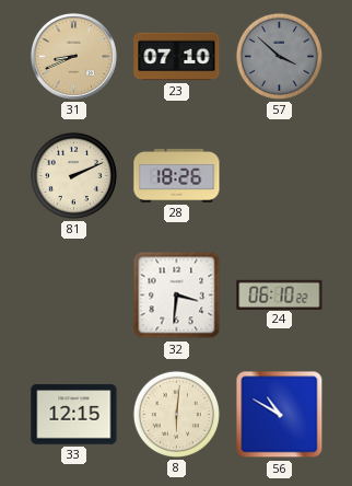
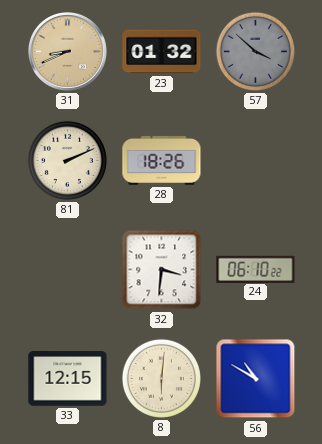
23: 07:10 -> 01:32
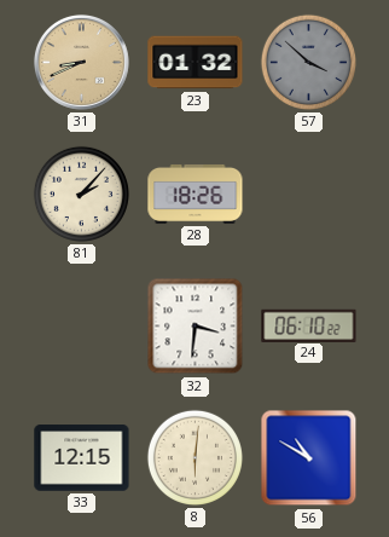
81: 2:11 -> 2:07
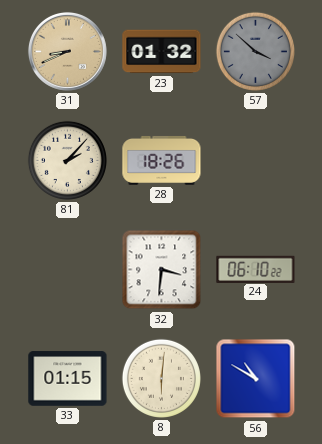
33: 12:15 -> 01:15
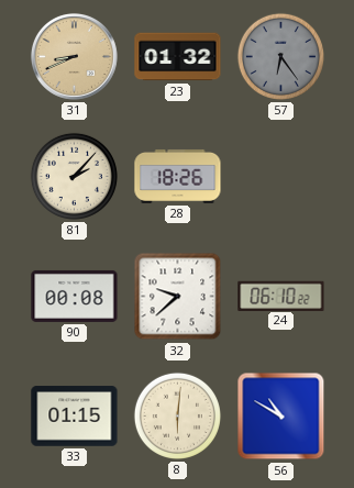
57: 3:52 -> 6:24
90: none -> 00:08
32: 3:31 -> 9:38
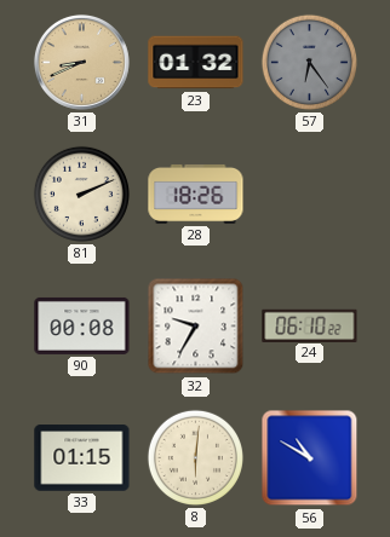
81: 2:07 -> 2:11
32: 9:38 -> 9:35
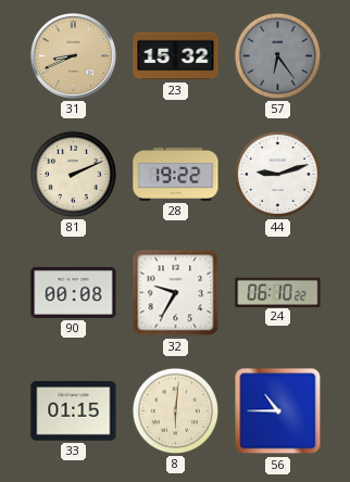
23: 01:32 -> 15:32
28: 18:26 -> 19:22
44: none -> 9:12
56: 10:50 -> 10:45
